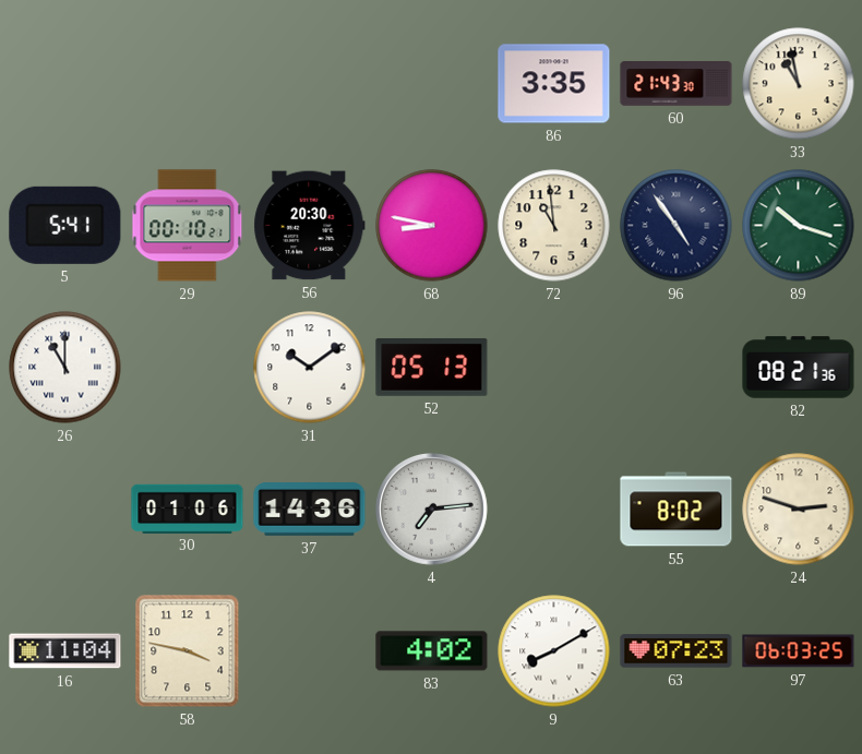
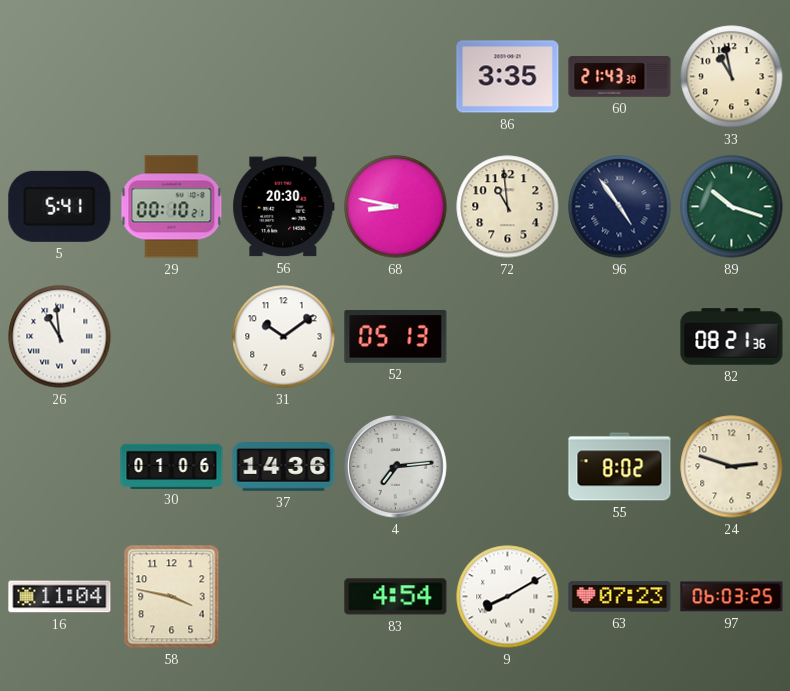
26: 11:00 -> 10:59
83: 4:02 -> 4:54
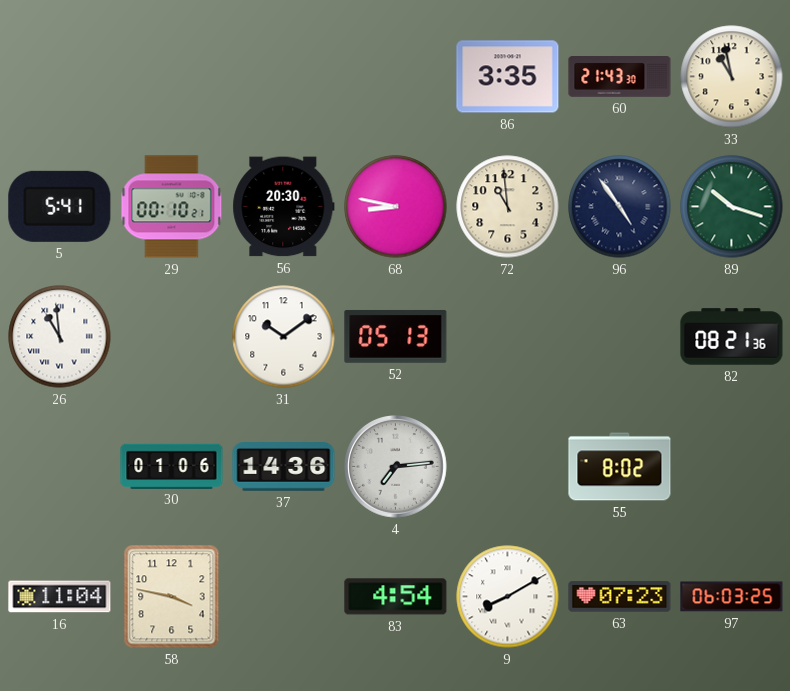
24: 2:48 -> none
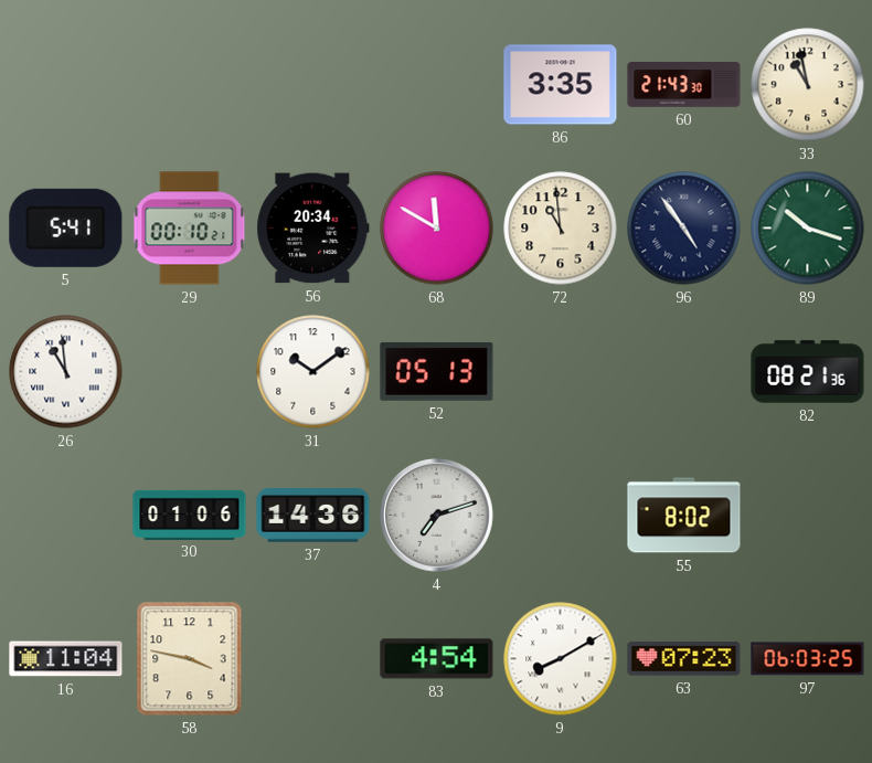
56: 20:30 -> 20:34
68: 8:47 -> 11:50
4: 7:14 -> 7:12
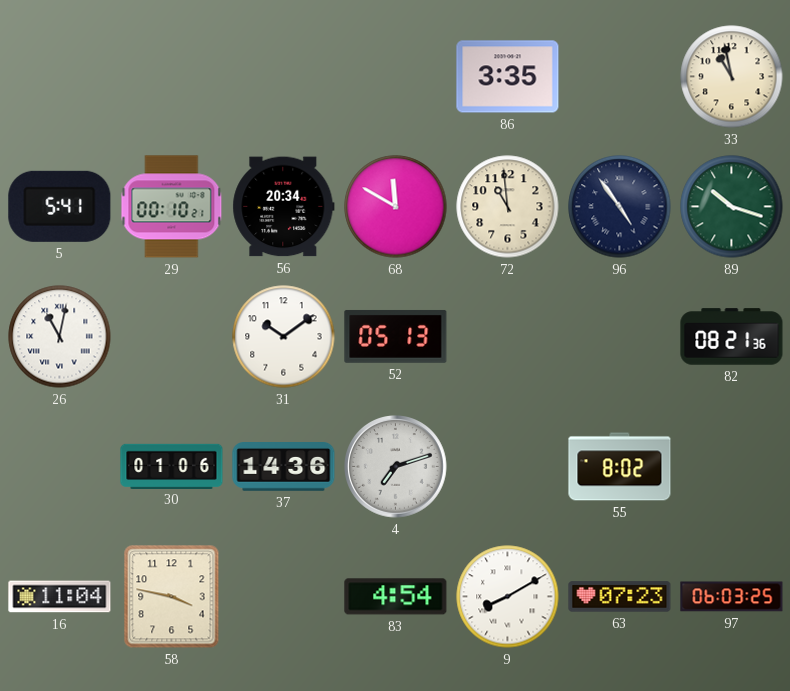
60: 21:43 -> none
26: 10:59 -> 11:02
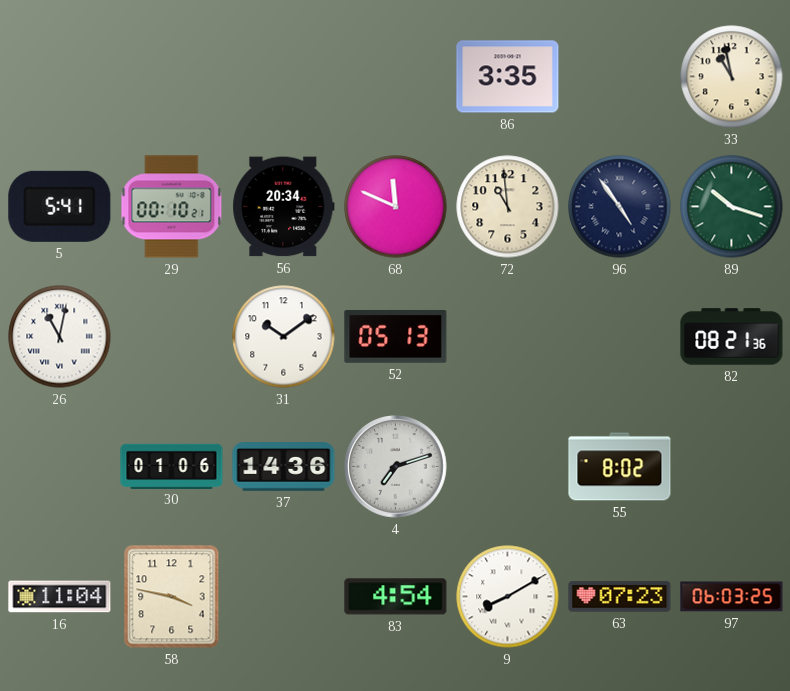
68: 11:50 -> 11:49
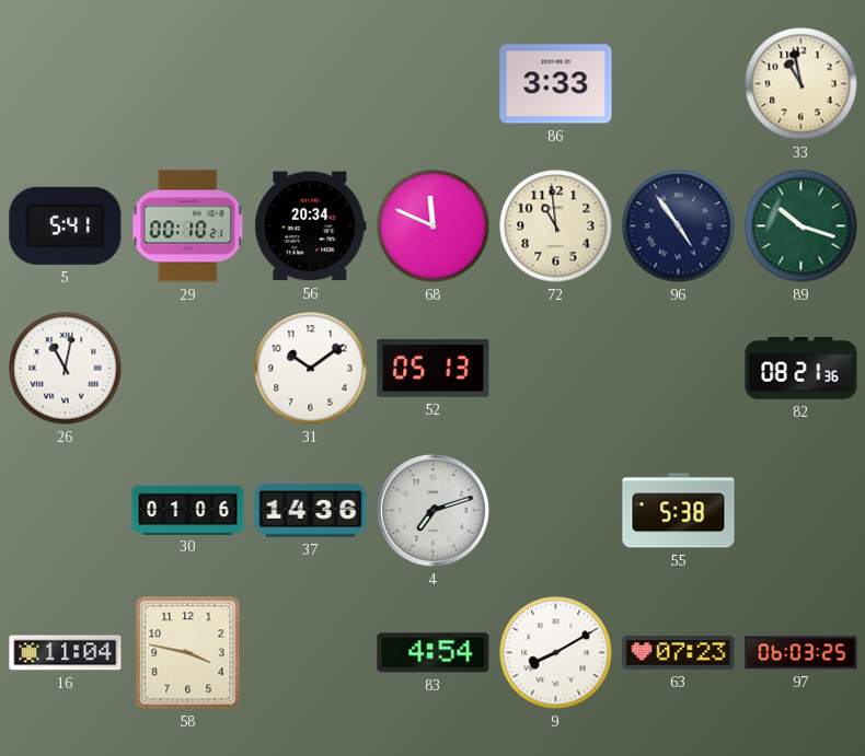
86: 3:35 -> 3:33
55: 8:02 -> 5:38
